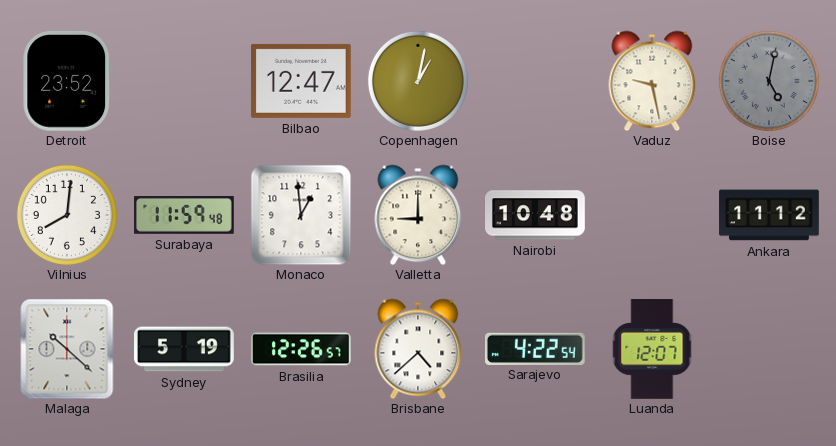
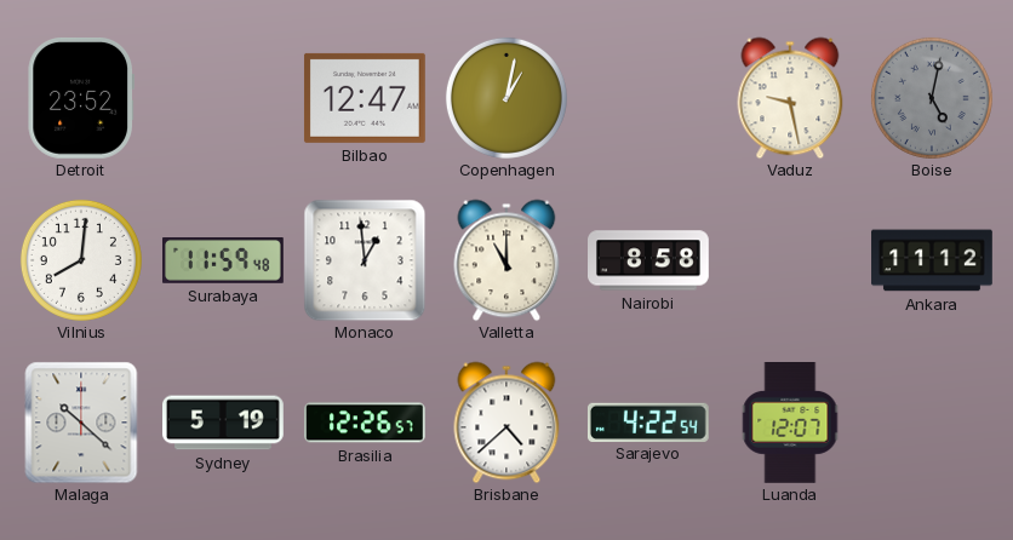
Valletta: 9:00 -> 11:00
Nairobi: 10:48 -> 8:58
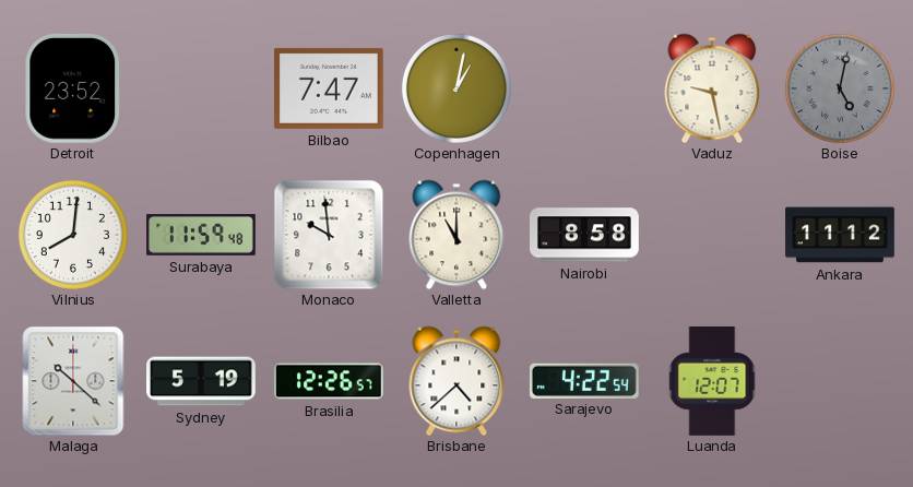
Bilbao: 12:47 -> 7:47
Monaco: 12:59 -> 9:59
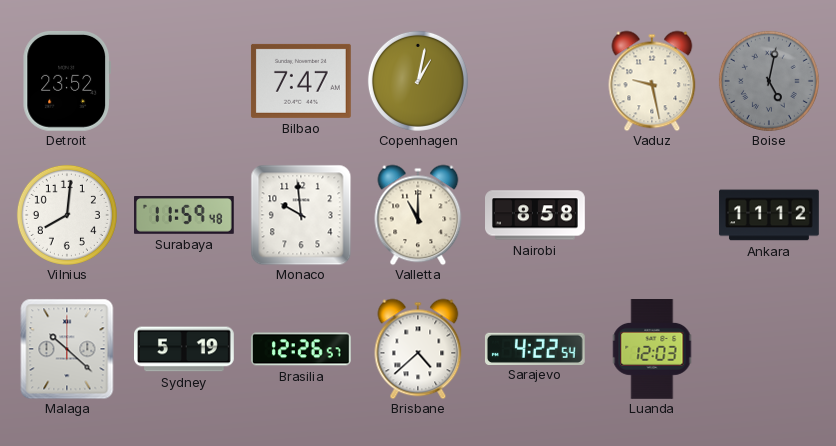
Luanda: 12:07 -> 12:03
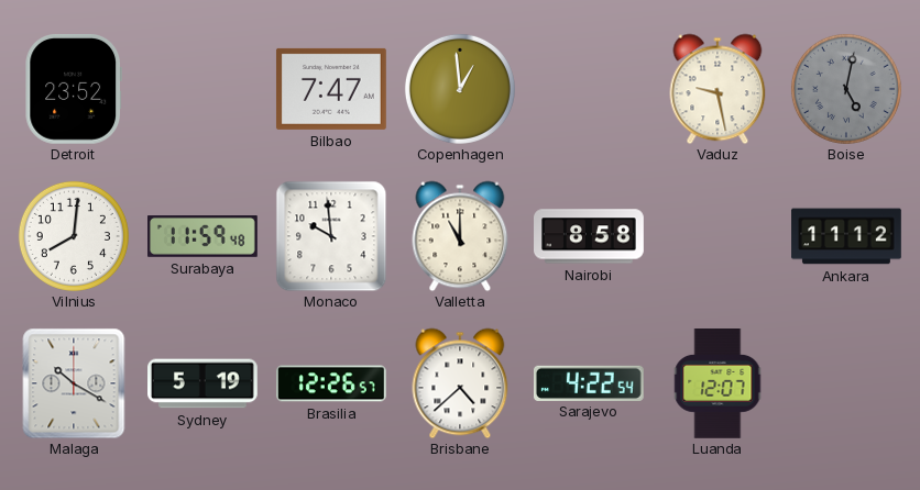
Copenhagen: 1:02 -> 12:59
Malaga: 10:22 -> 10:20
Luanda: 12:03 -> 12:07
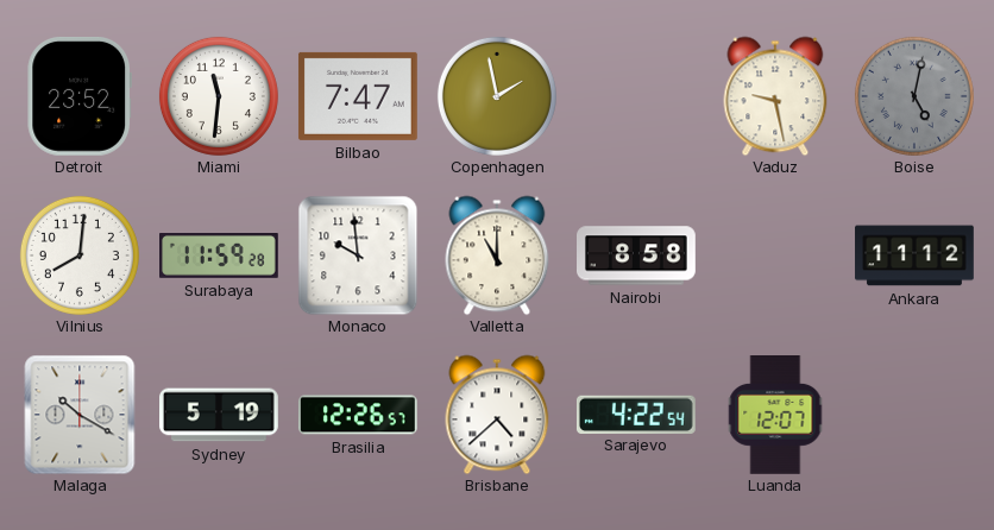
Miami: none -> 11:31
Copenhagen: 12:59 -> 1:58
Surabaya: 11:59:48 -> 11:59:28
